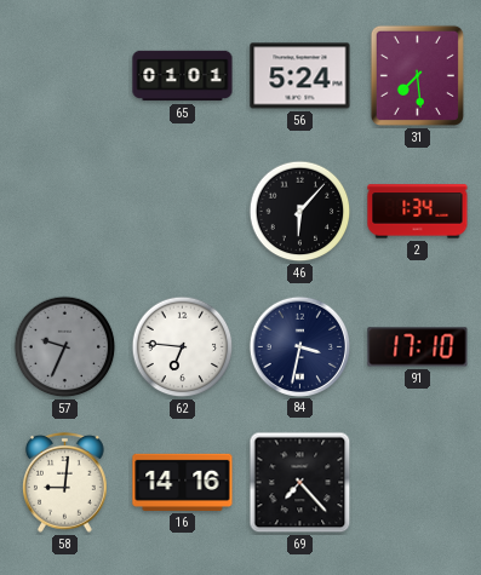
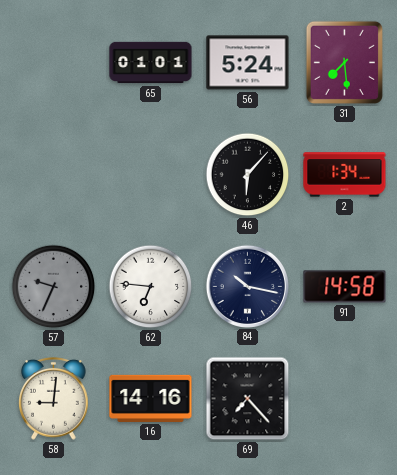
84: 3:32 -> 10:17
91: 17:10 -> 14:58
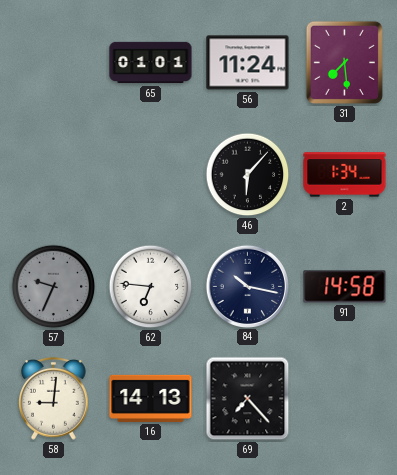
56: 5:24 -> 11:24
16: 14:16 -> 14:13
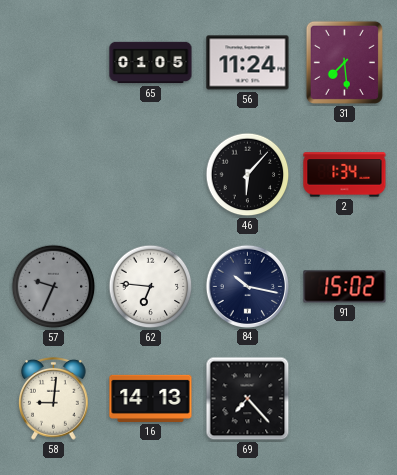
65: 01:01 -> 01:05
91: 14:58 -> 15:02
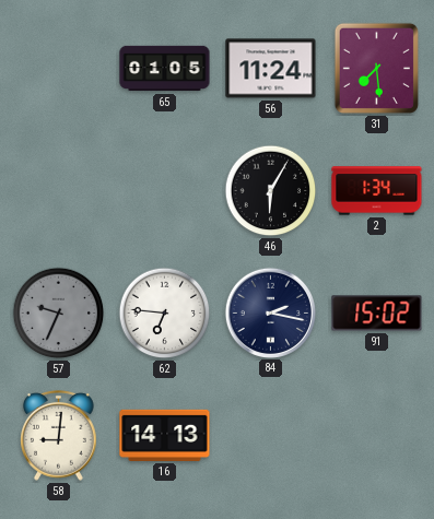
46: 6:07 -> 6:05
84: 10:17 -> 2:17
69: 7:23 -> none
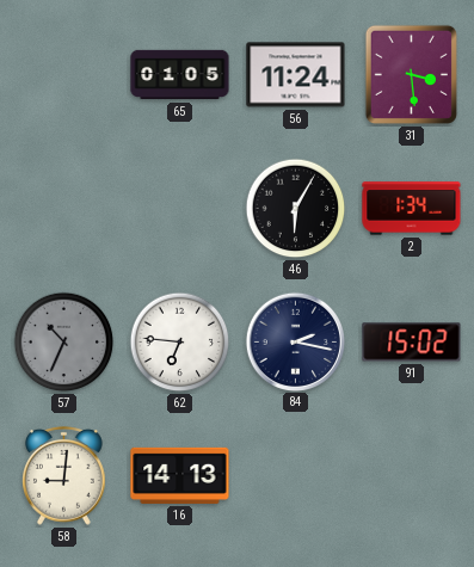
31: 7:29 -> 3:29
57: 9:34 -> 10:34
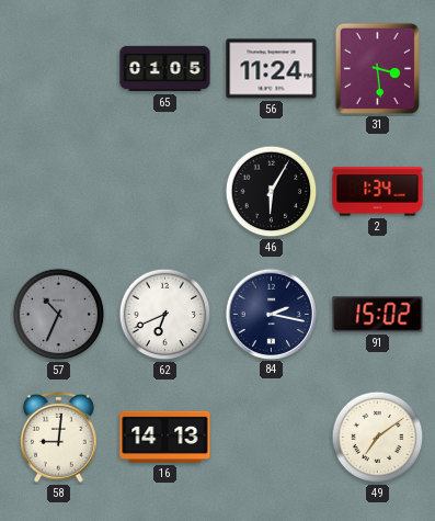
62: 6:46 -> 6:41
49: none -> 7:09
